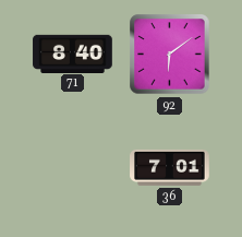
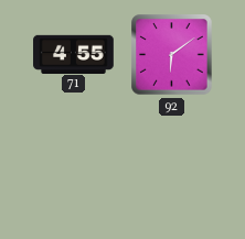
71: 8:40 -> 4:55
36: 7:01 -> none
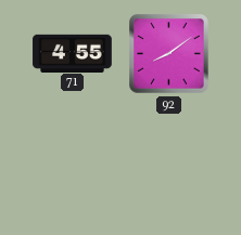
92: 6:09 -> 8:09
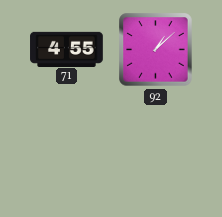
92: 8:09 -> 1:08
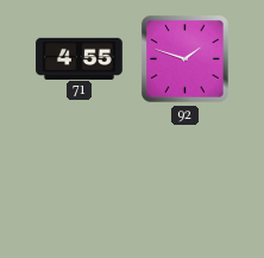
92: 1:08 -> 1:48
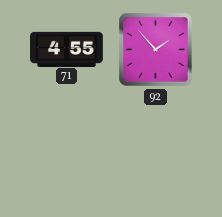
92: 1:48 -> 1:53
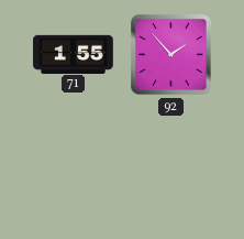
71: 4:55 -> 1:55
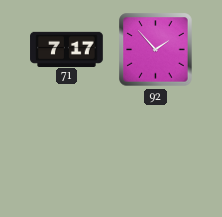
71: 1:55 -> 7:17
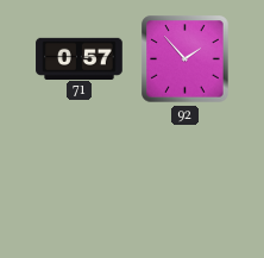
71: 7:17 -> 0:57
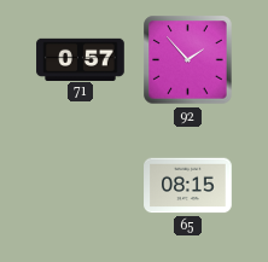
65: none -> 08:15
